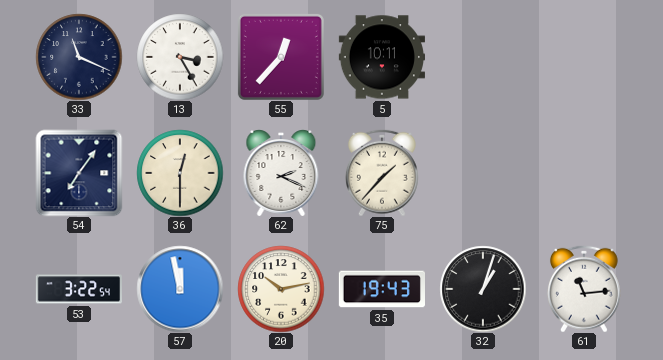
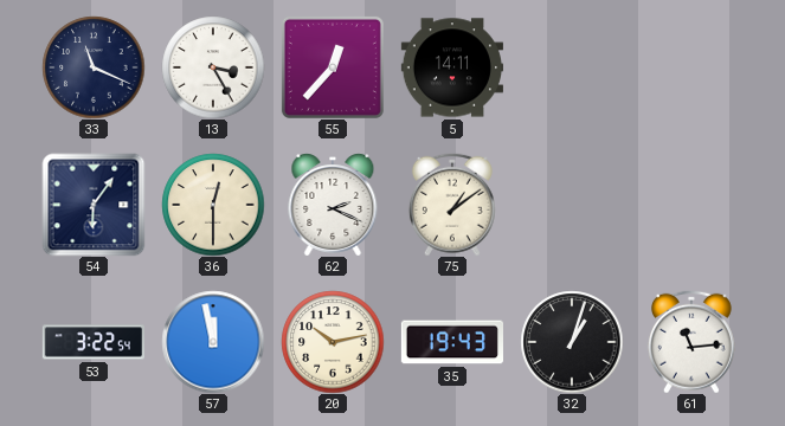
5: 10:11 -> 14:11
54: 7:06 -> 6:06
75: 1:37 -> 1:09
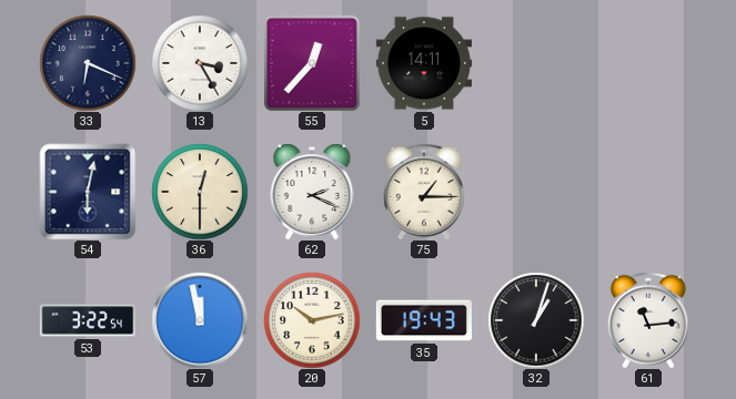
33: 11:19 -> 6:19
54: 6:06 -> 6:02
75: 1:09 -> 1:15
